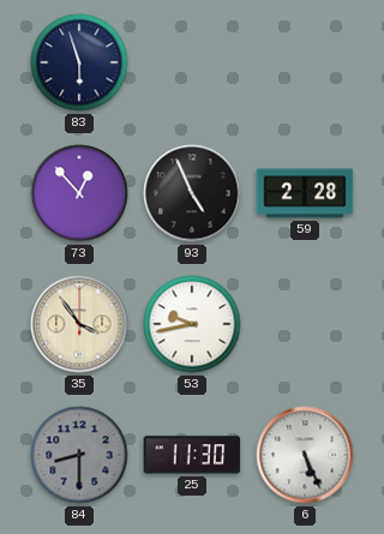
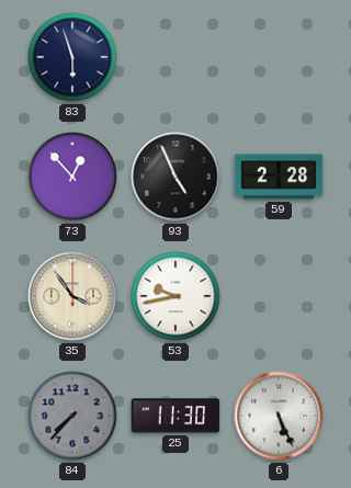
84: 8:30 -> 7:37
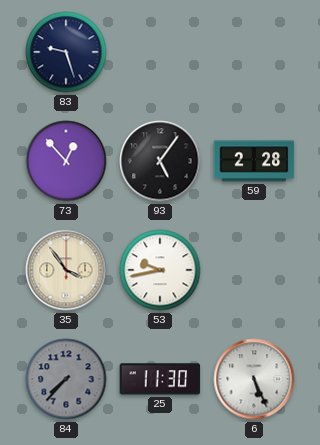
83: 5:57 -> 9:27
93: 4:56 -> 5:06
